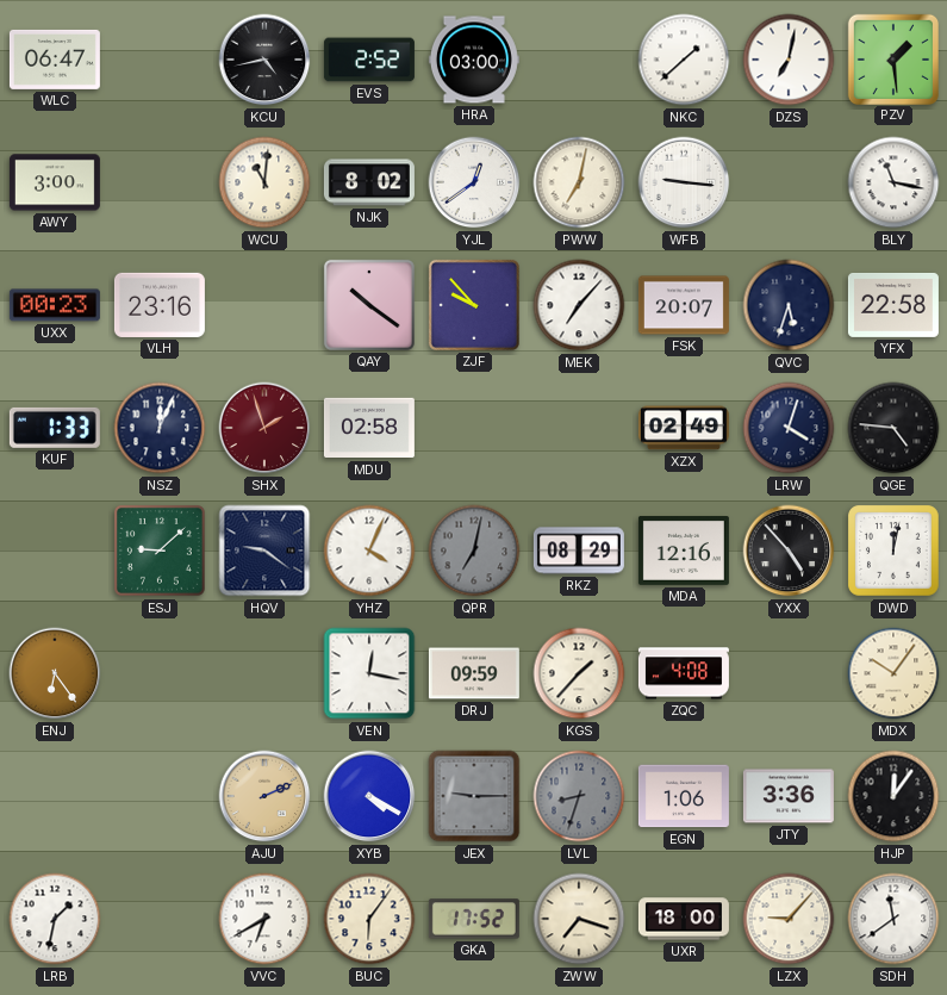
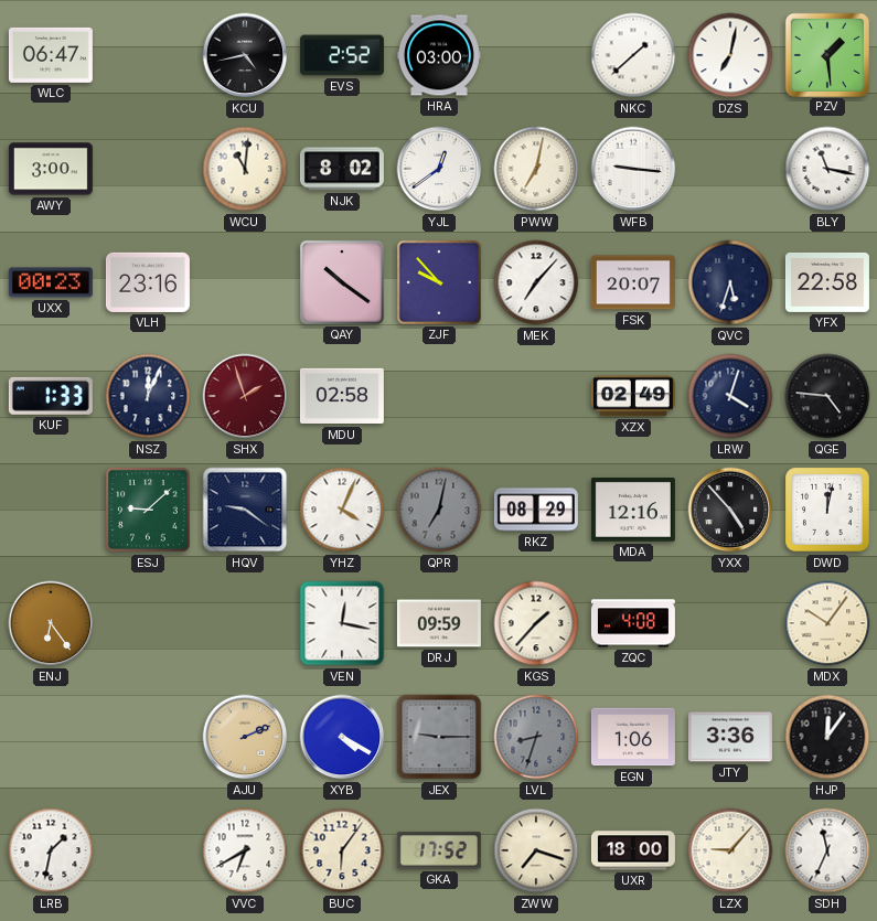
SDH: 11:39 -> 11:34
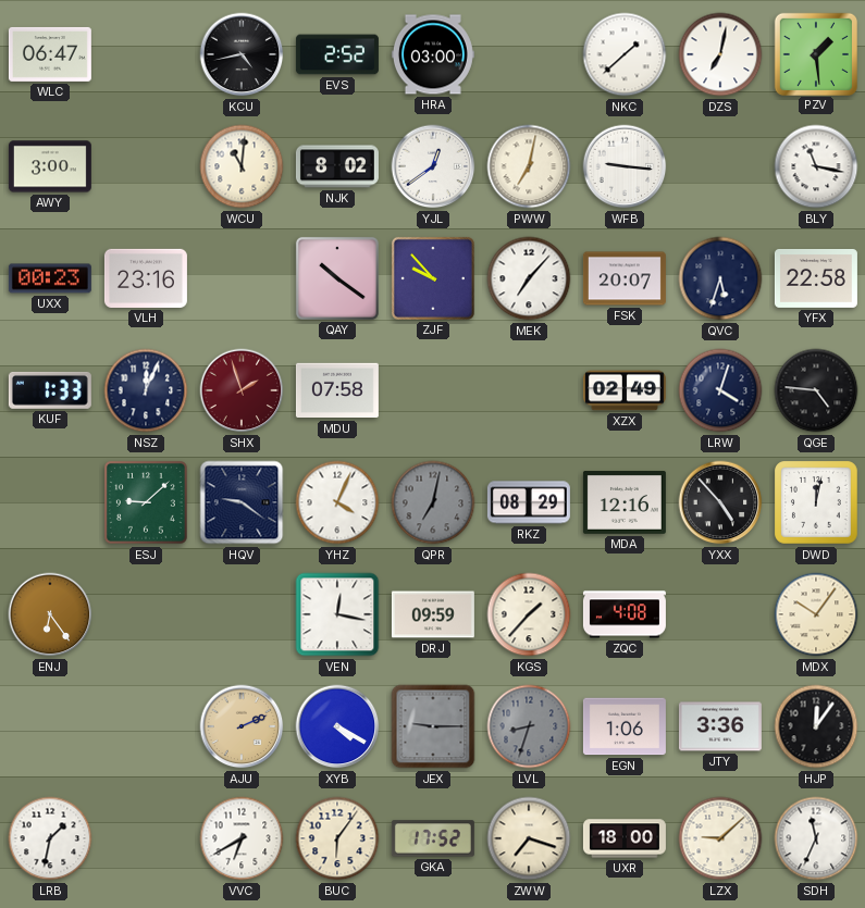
MDU: 02:58 -> 07:58
LZX: 9:07 -> 9:08
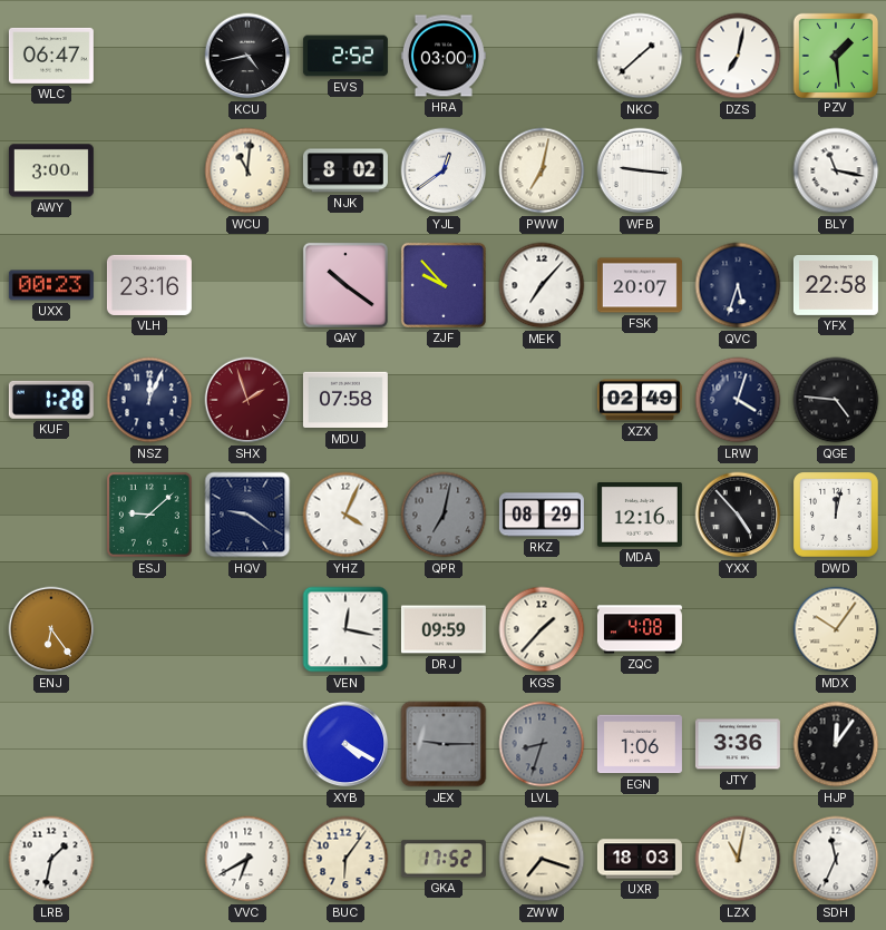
KUF: 1:33 -> 1:28
AJU: 2:11 -> none
UXR: 18:00 -> 18:03
LZX: 9:08 -> 11:02
